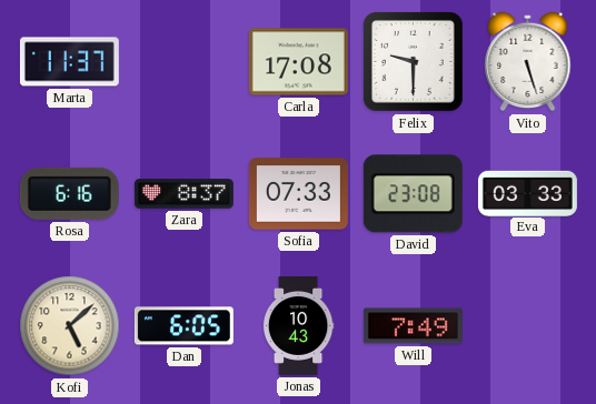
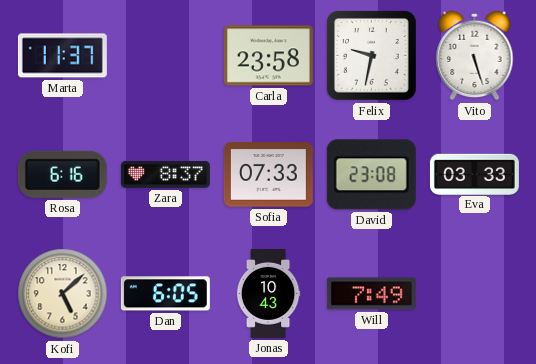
Carla: 17:08 -> 23:58
Felix: 9:30 -> 9:32
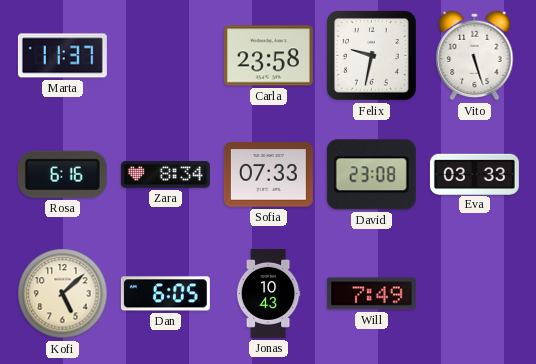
Zara: 8:37 -> 8:34
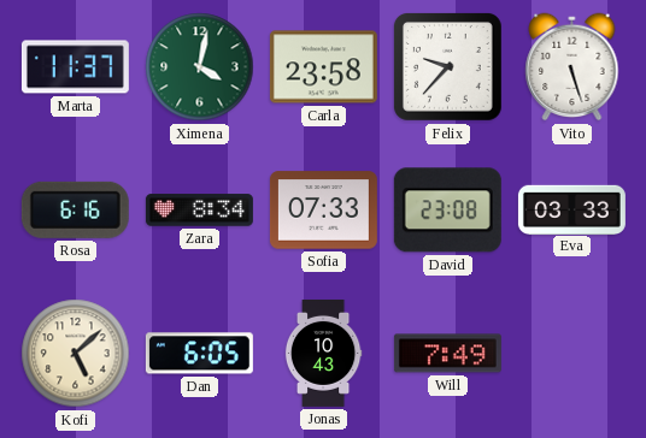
Ximena: none -> 4:02
Felix: 9:32 -> 9:37
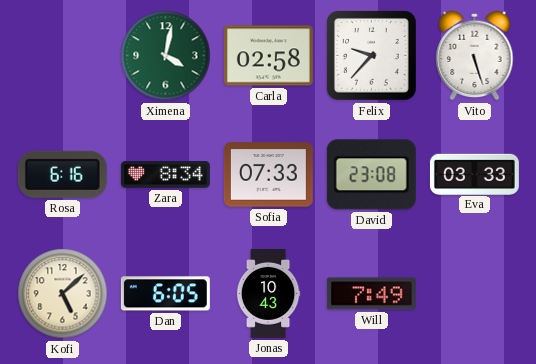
Marta: 11:37 -> none
Carla: 23:58 -> 02:58
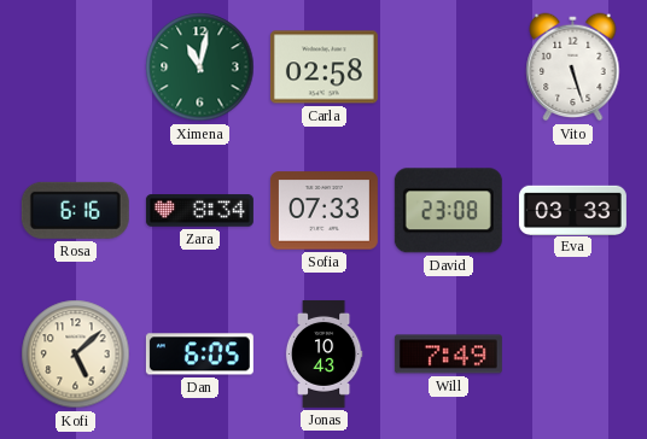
Ximena: 4:02 -> 11:02
Felix: 9:37 -> none
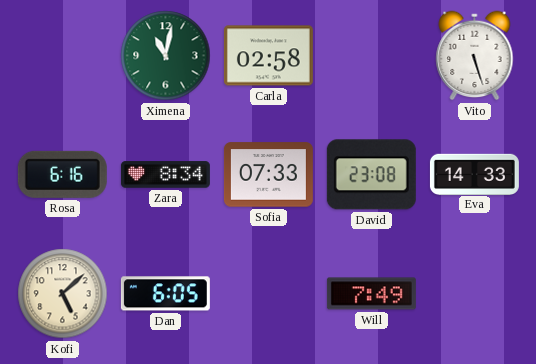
Eva: 03:33 -> 14:33
Jonas: 10:43 -> none
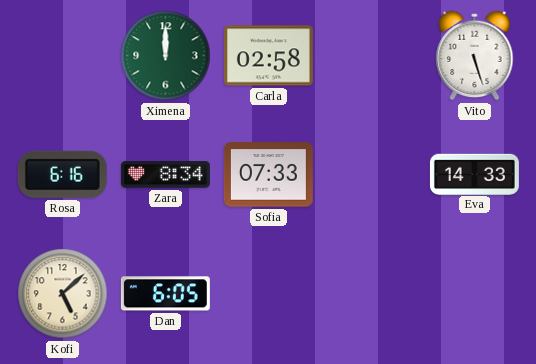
Ximena: 11:02 -> 12:00
David: 23:08 -> none
Will: 7:49 -> none
